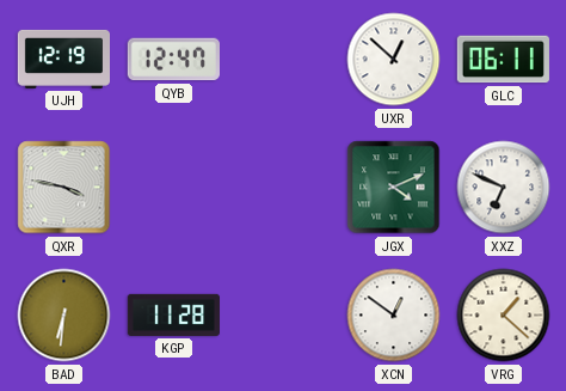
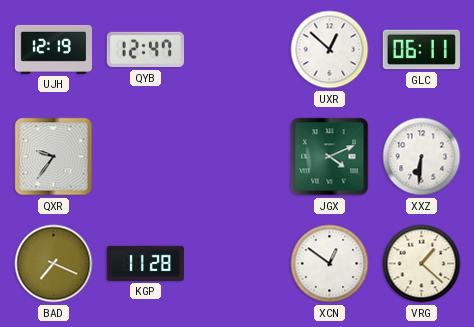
QXR: 3:47 -> 9:36
XXZ: 6:49 -> 6:31
BAD: 6:31 -> 7:19
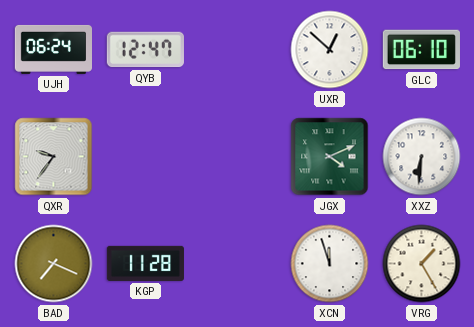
UJH: 12:19 -> 06:24
GLC: 06:11 -> 06:10
XCN: 12:51 -> 11:57
VRG: 1:22 -> 1:25
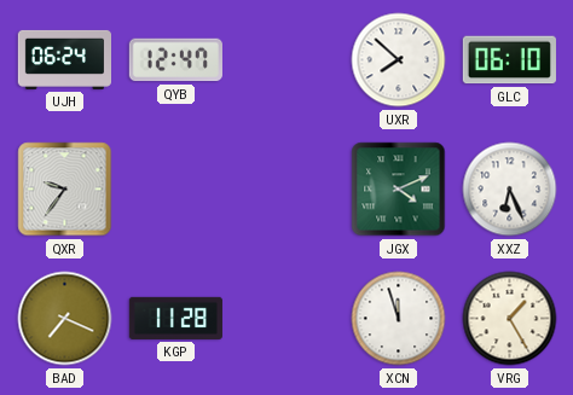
UXR: 12:52 -> 7:52
XXZ: 6:31 -> 6:26
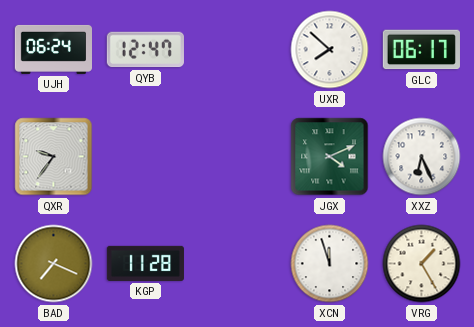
GLC: 06:10 -> 06:17
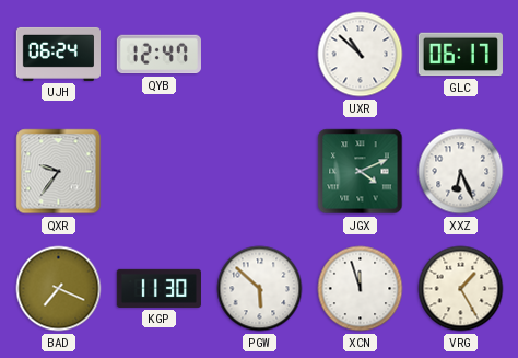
UXR: 7:52 -> 10:52
KGP: 11:28 -> 11:30
PGW: none -> 5:52
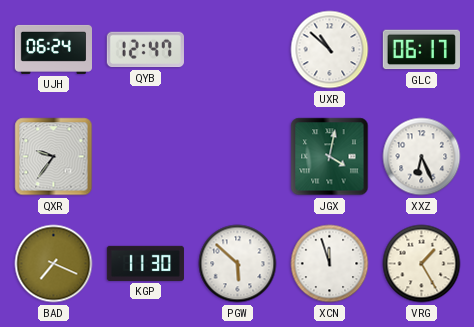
JGX: 4:11 -> 4:02
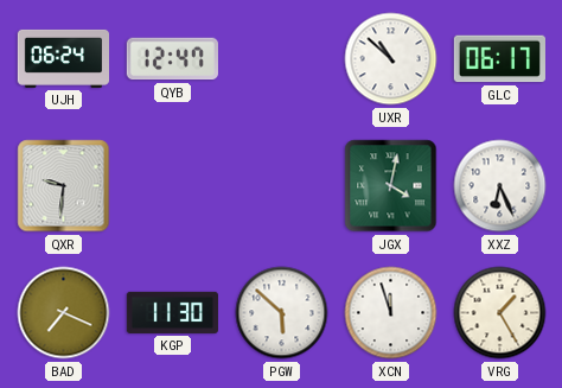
QXR: 9:36 -> 9:31
